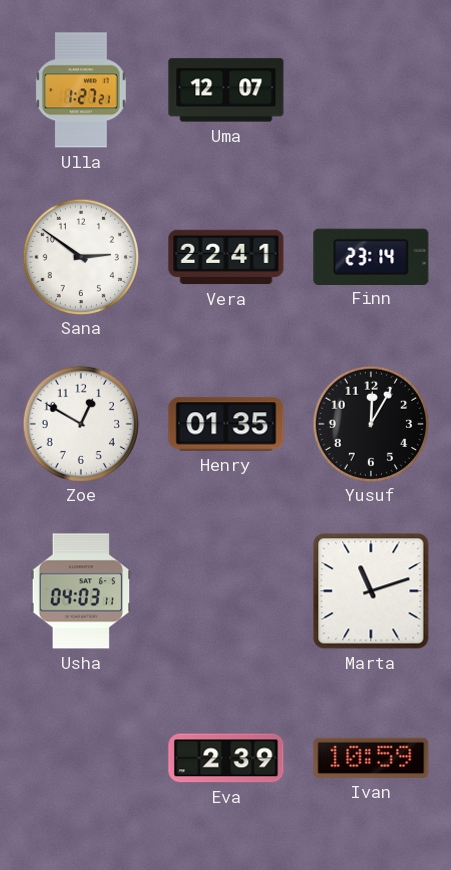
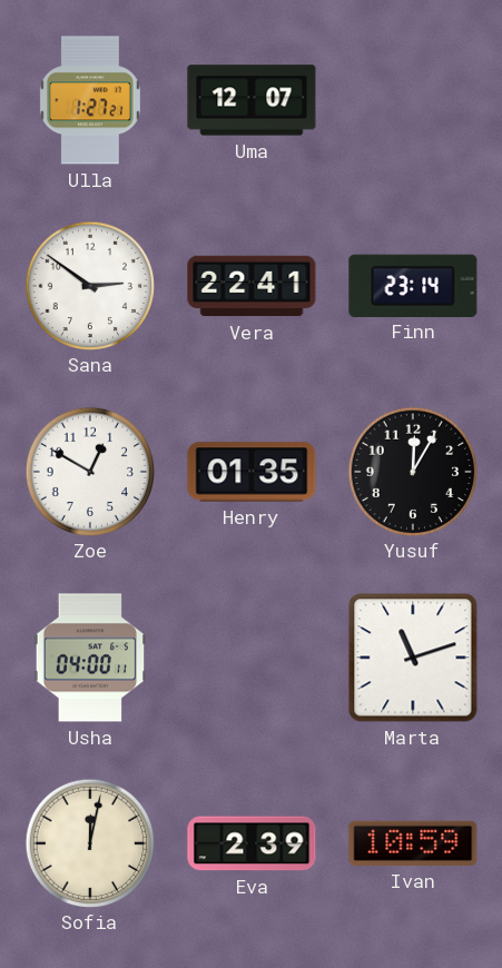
Usha: 04:03 -> 04:00
Sofia: none -> 12:02
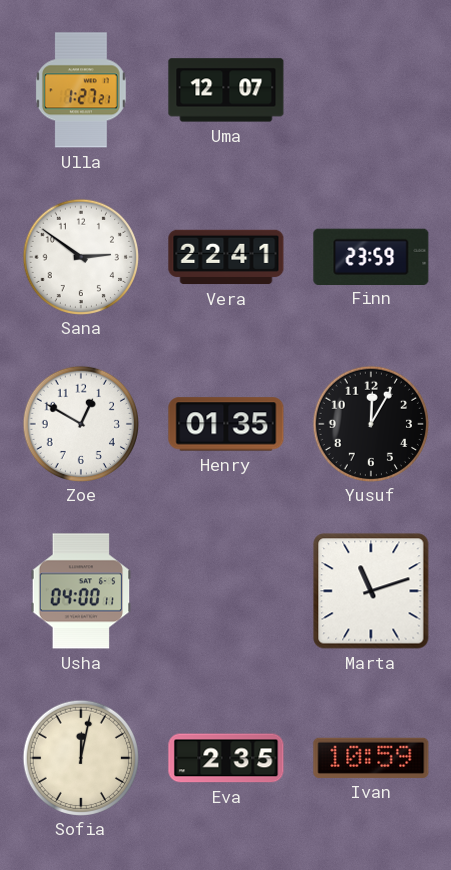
Finn: 23:14 -> 23:59
Eva: 2:39 -> 2:35
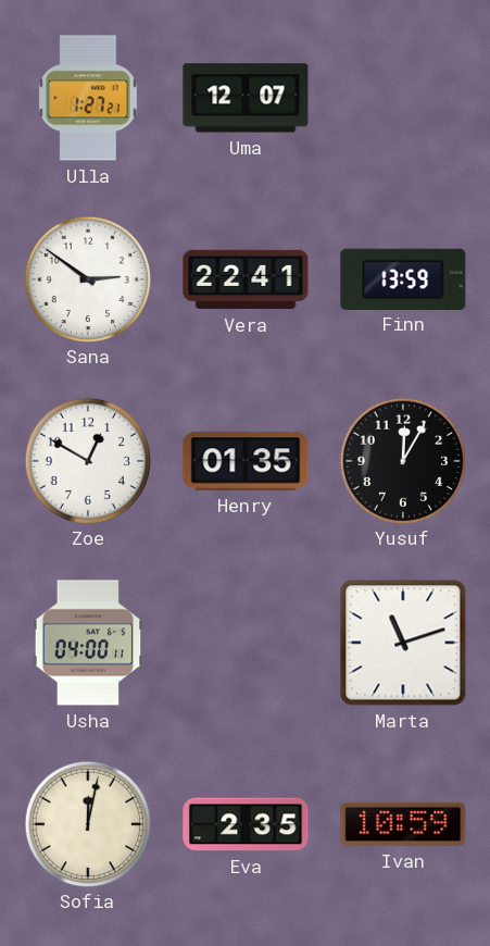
Finn: 23:59 -> 13:59
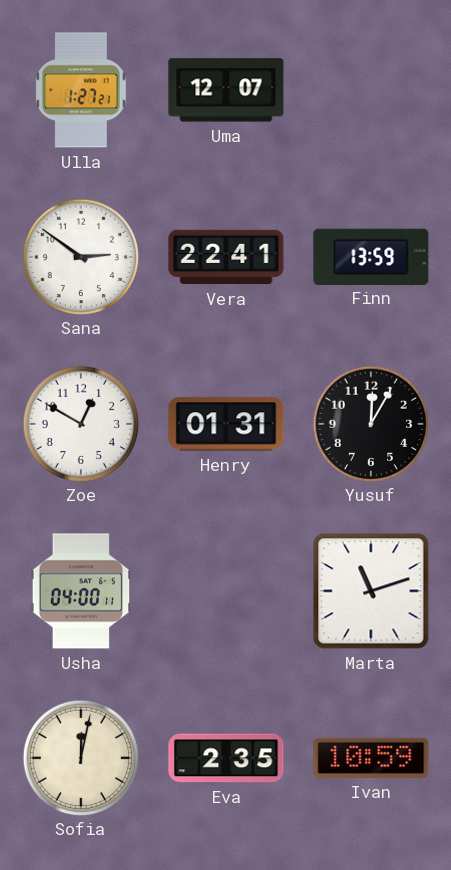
Henry: 01:35 -> 01:31
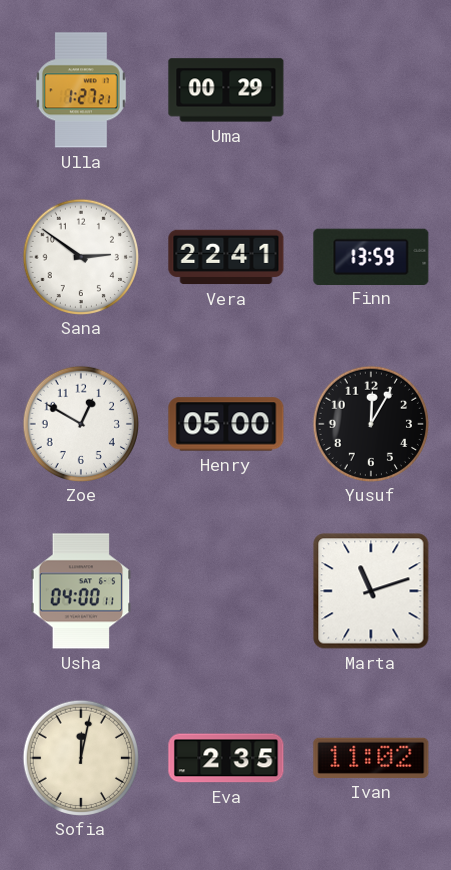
Uma: 12:07 -> 00:29
Henry: 01:31 -> 05:00
Ivan: 10:59 -> 11:02
